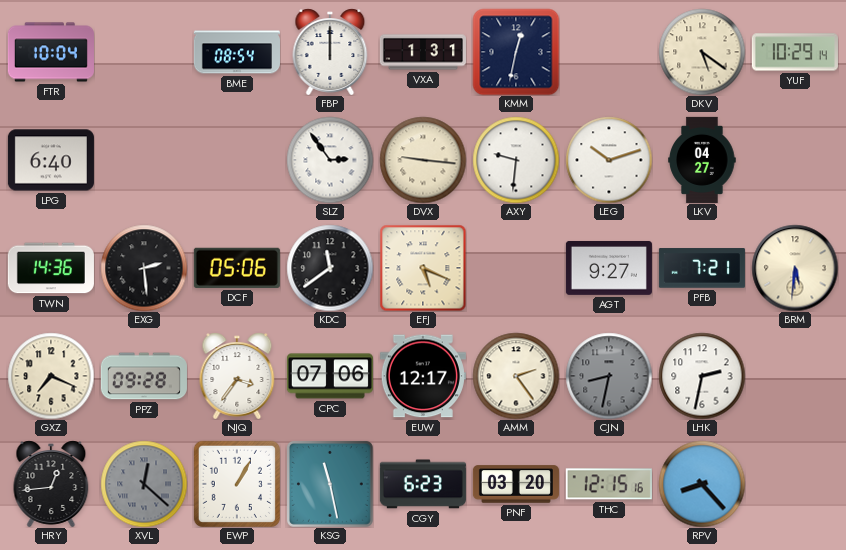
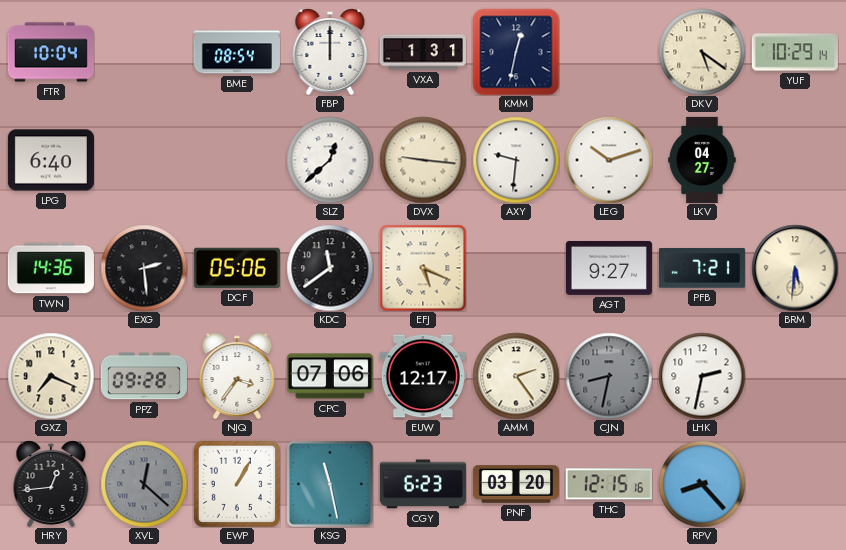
SLZ: 2:54 -> 12:38
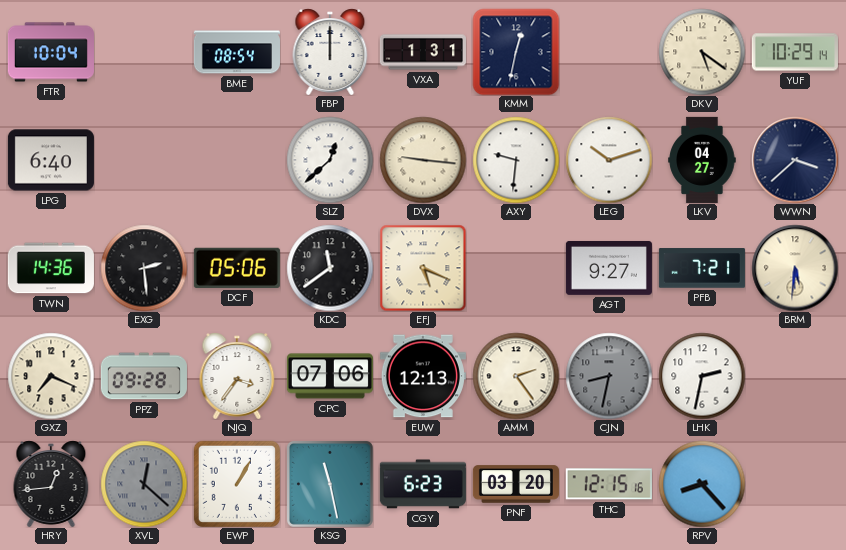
WWN: none -> 3:38
EUW: 12:17 -> 12:13
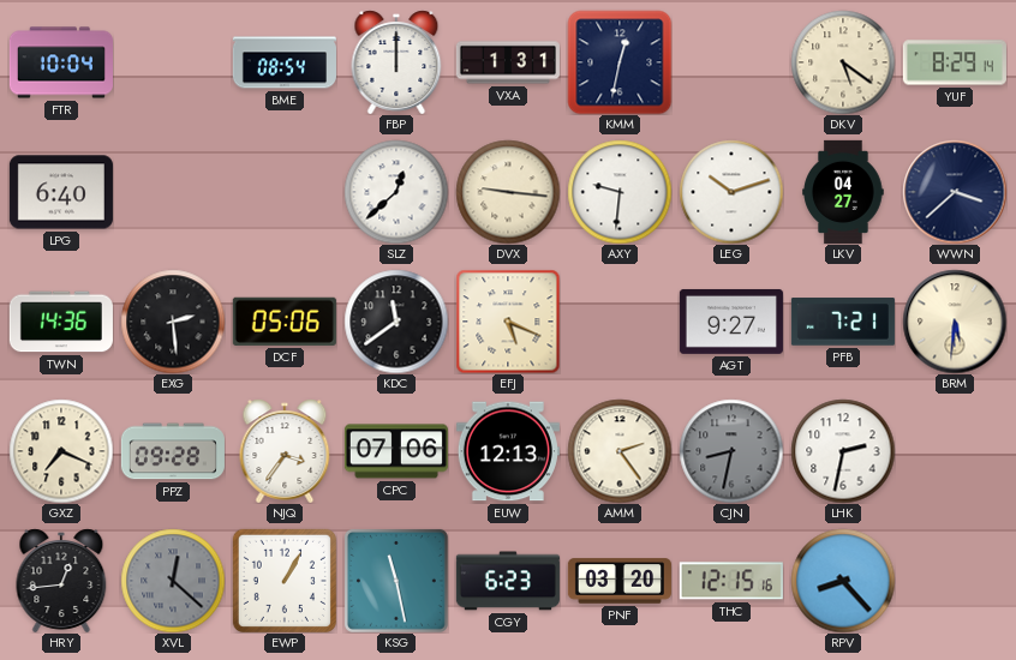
YUF: 10:29 -> 8:29
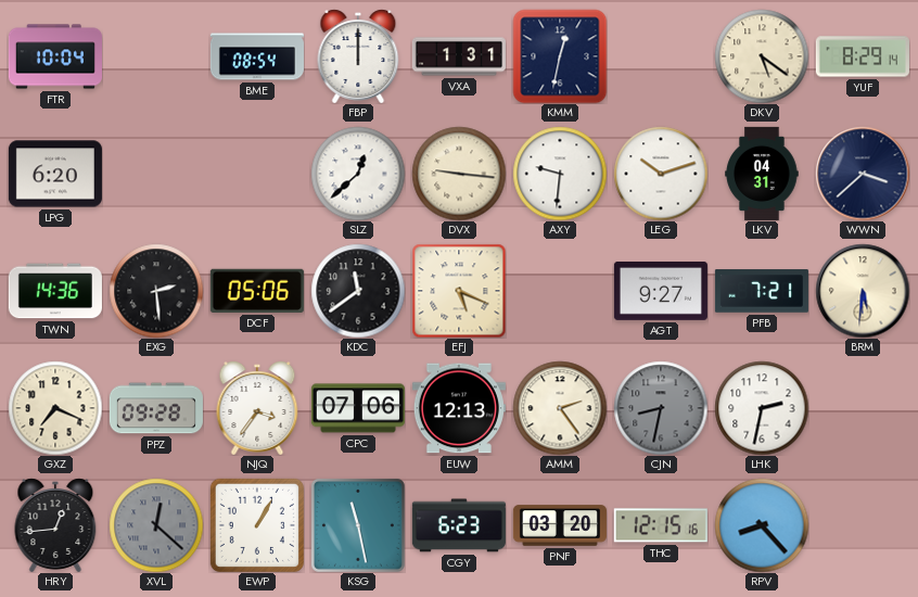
LPG: 6:40 -> 6:20
LKV: 04:27 -> 04:31
